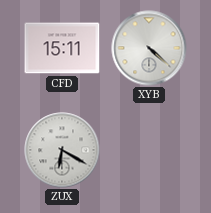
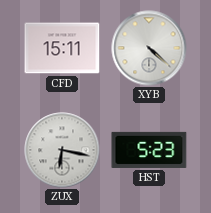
ZUX: 6:20 -> 6:17
HST: none -> 5:23
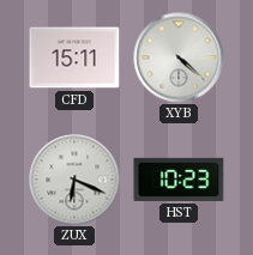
ZUX: 6:17 -> 6:19
HST: 5:23 -> 10:23
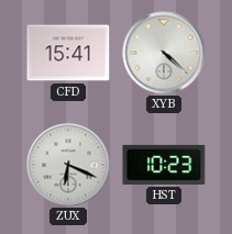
CFD: 15:11 -> 15:41
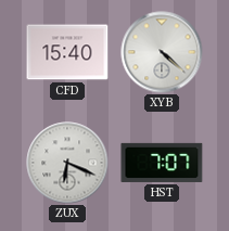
CFD: 15:41 -> 15:40
HST: 10:23 -> 7:07
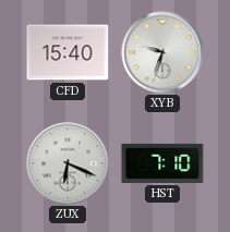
XYB: 4:22 -> 9:33
HST: 7:07 -> 7:10
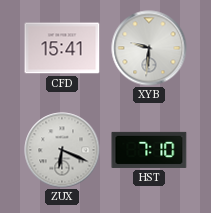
CFD: 15:40 -> 15:41
XYB: 9:33 -> 9:31
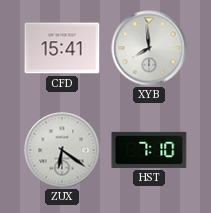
XYB: 9:31 -> 7:59
ZUX: 6:19 -> 6:21
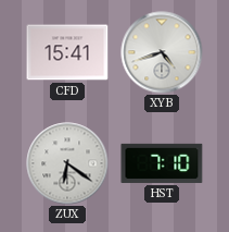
XYB: 7:59 -> 4:42
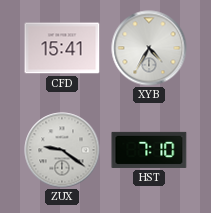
XYB: 4:42 -> 4:35
ZUX: 6:21 -> 9:21
